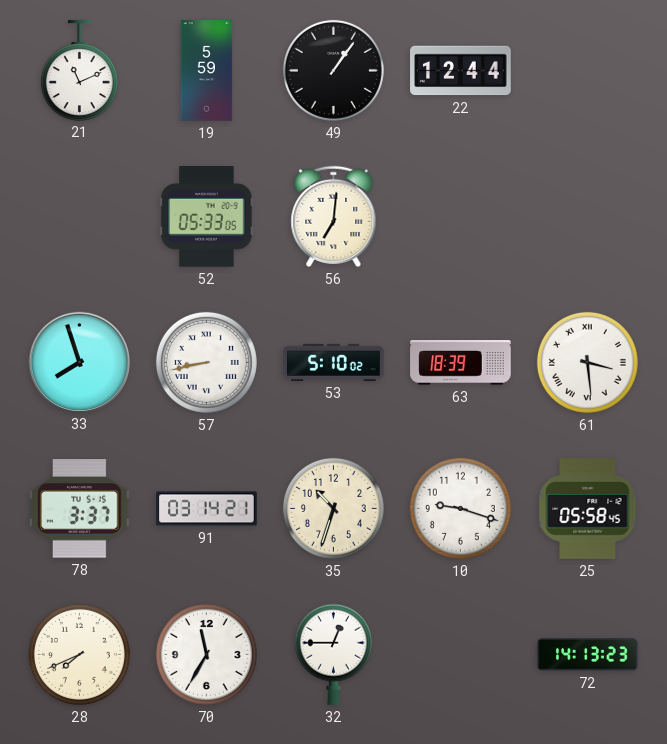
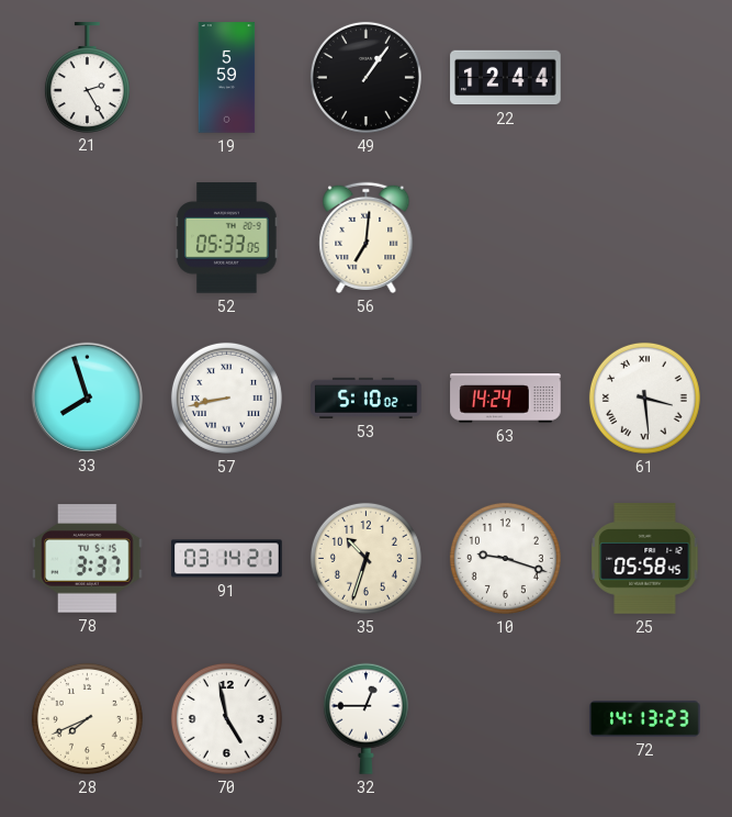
21: 11:11 -> 2:25
63: 18:39 -> 14:24
70: 11:35 -> 4:58
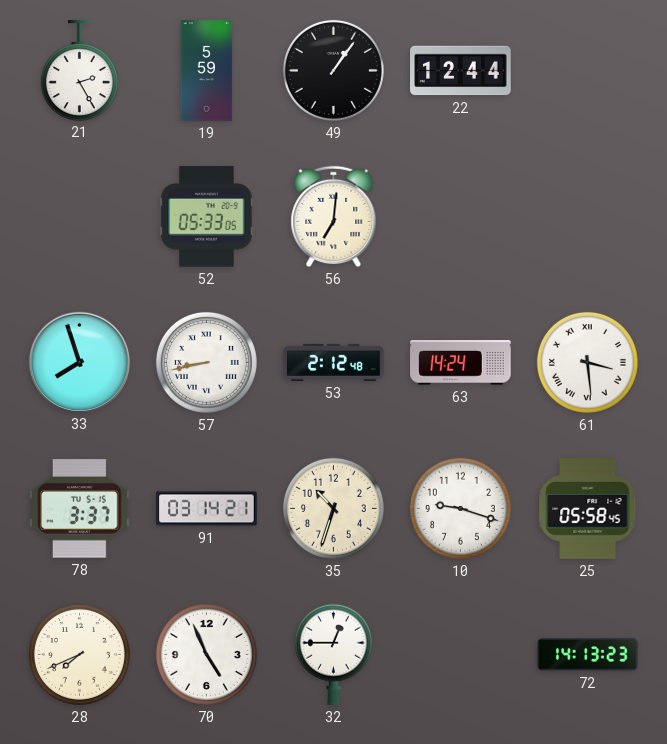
53: 5:10 -> 2:12
70: 4:58 -> 4:56
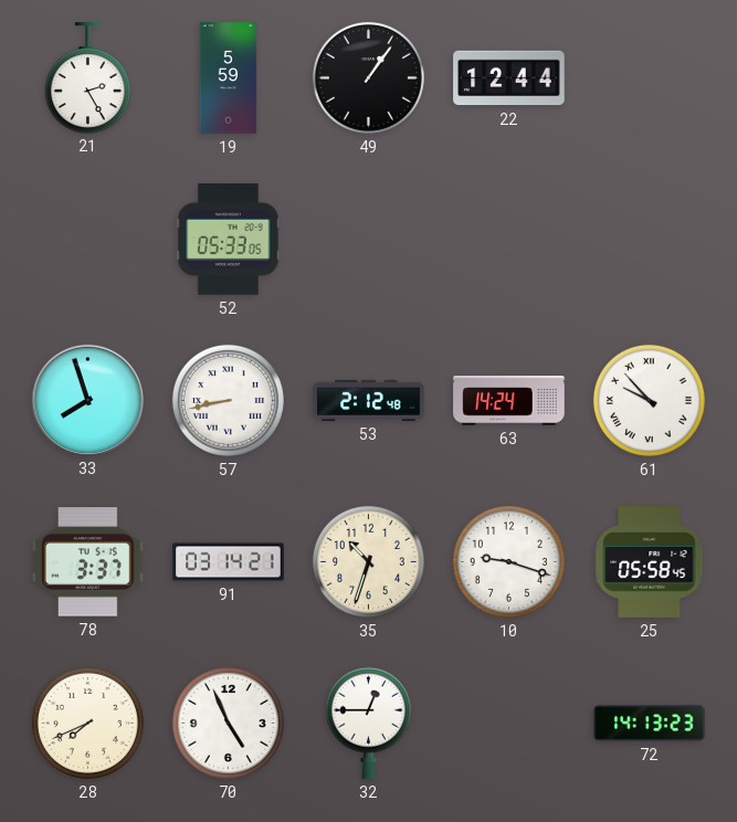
56: 7:01 -> none
61: 3:29 -> 9:53
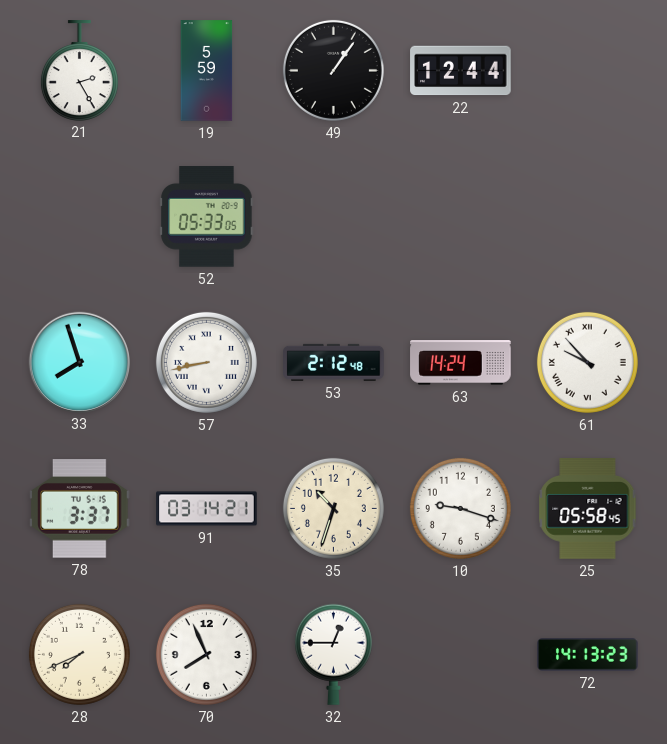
70: 4:56 -> 7:56
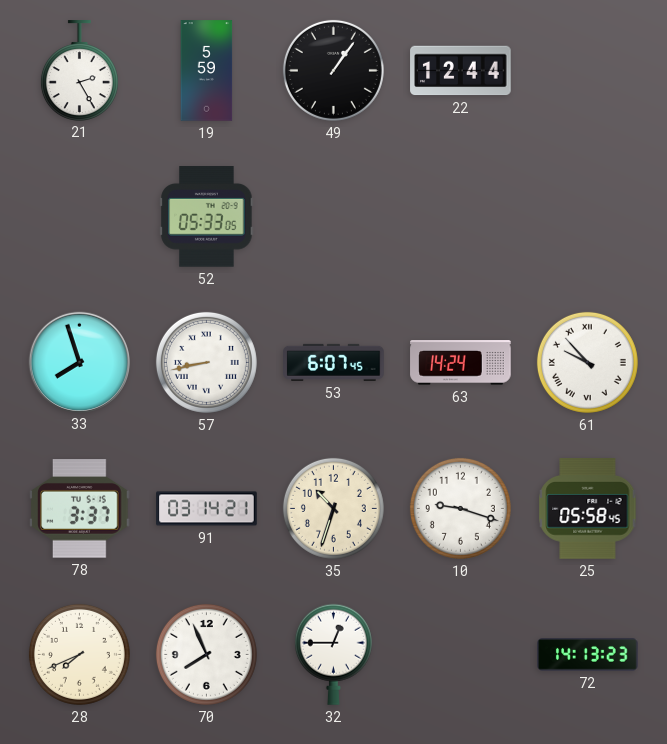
53: 2:12 -> 6:07
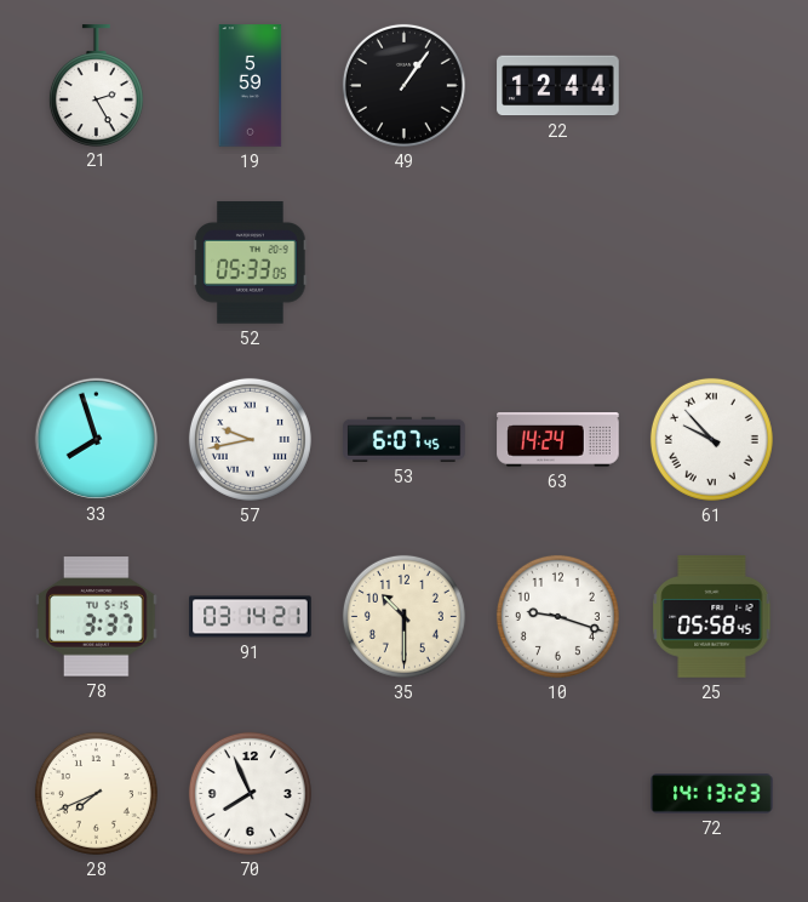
57: 8:43 -> 9:43
35: 10:33 -> 10:30
32: 12:45 -> none
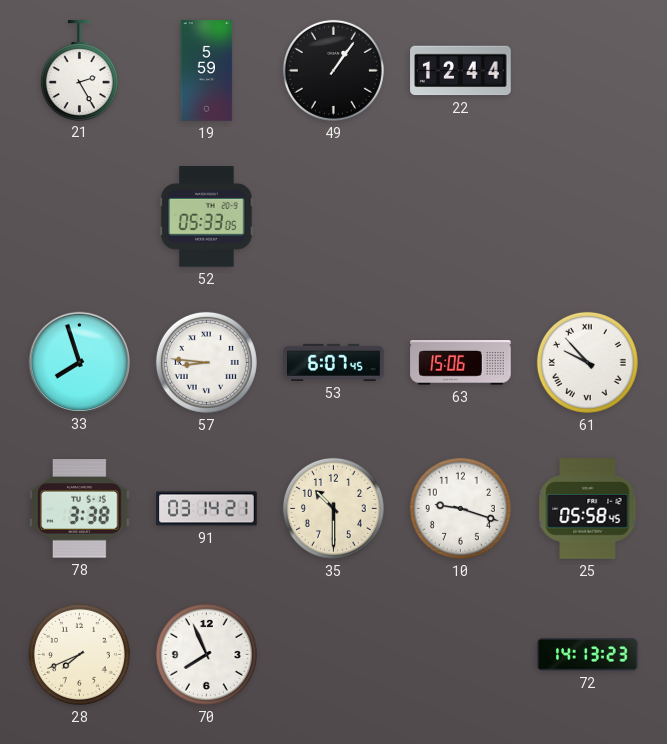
57: 9:43 -> 8:46
63: 14:24 -> 15:06
78: 3:37 -> 3:38
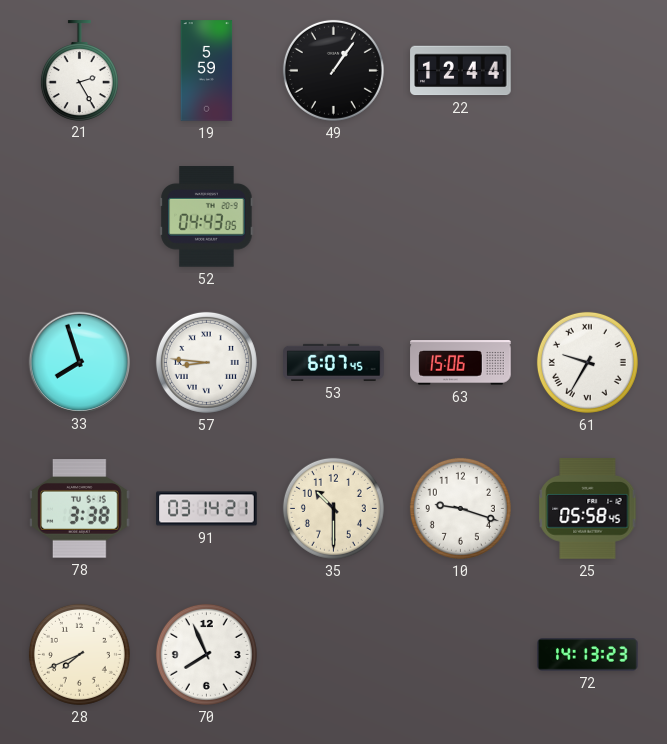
52: 05:33 -> 04:43
61: 9:53 -> 9:35
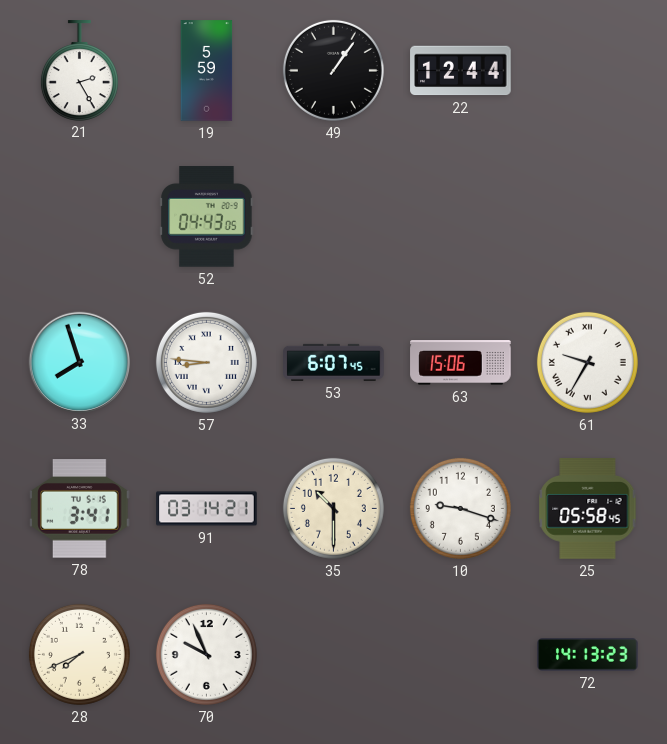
78: 3:38 -> 3:41
70: 7:56 -> 9:56
